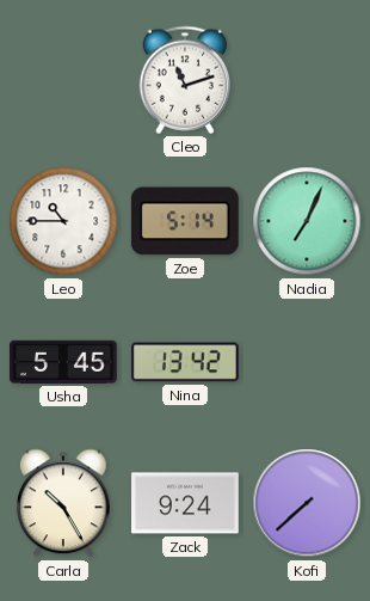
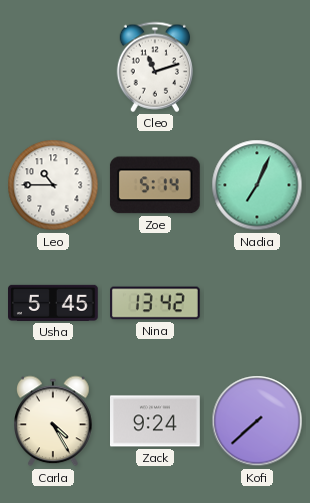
Carla: 10:25 -> 4:25
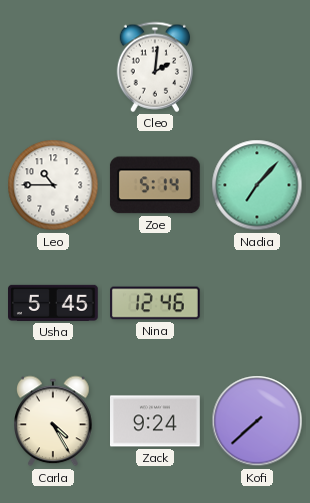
Cleo: 11:12 -> 2:01
Nadia: 7:04 -> 7:07
Nina: 13:42 -> 12:46
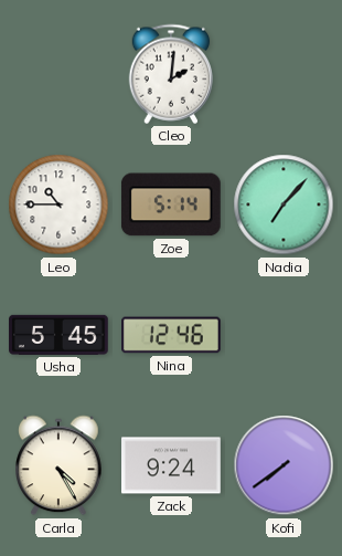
Kofi: 7:38 -> 7:39
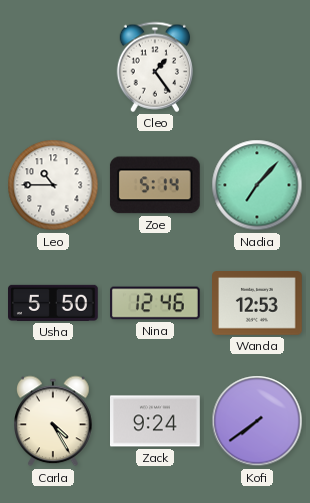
Cleo: 2:01 -> 1:24
Usha: 5:45 -> 5:50
Wanda: none -> 12:53
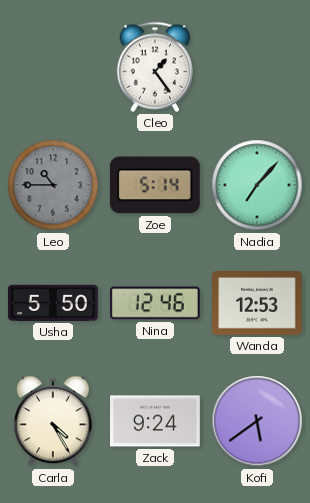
Leo dial: white -> grey
Kofi: 7:39 -> 5:39
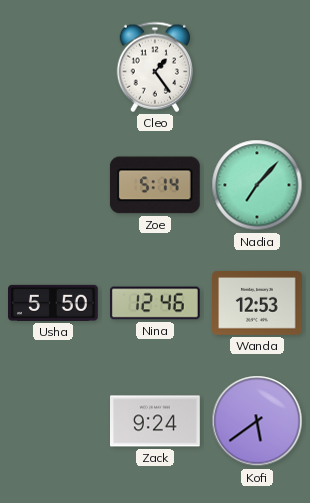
Leo: 10:45 -> none
Carla: 4:25 -> none
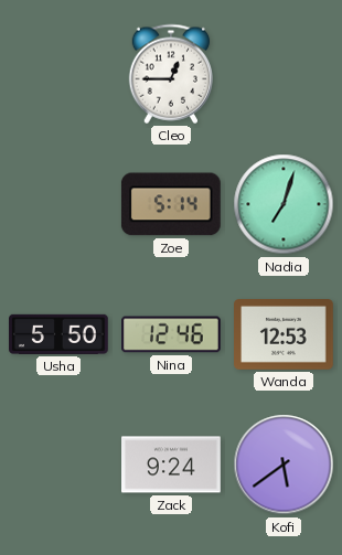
Cleo: 1:24 -> 12:45
Nadia: 7:07 -> 7:03
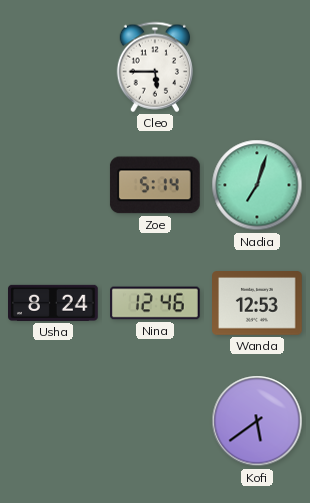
Cleo: 12:45 -> 5:45
Usha: 5:50 -> 8:24
Zack: 9:24 -> none
